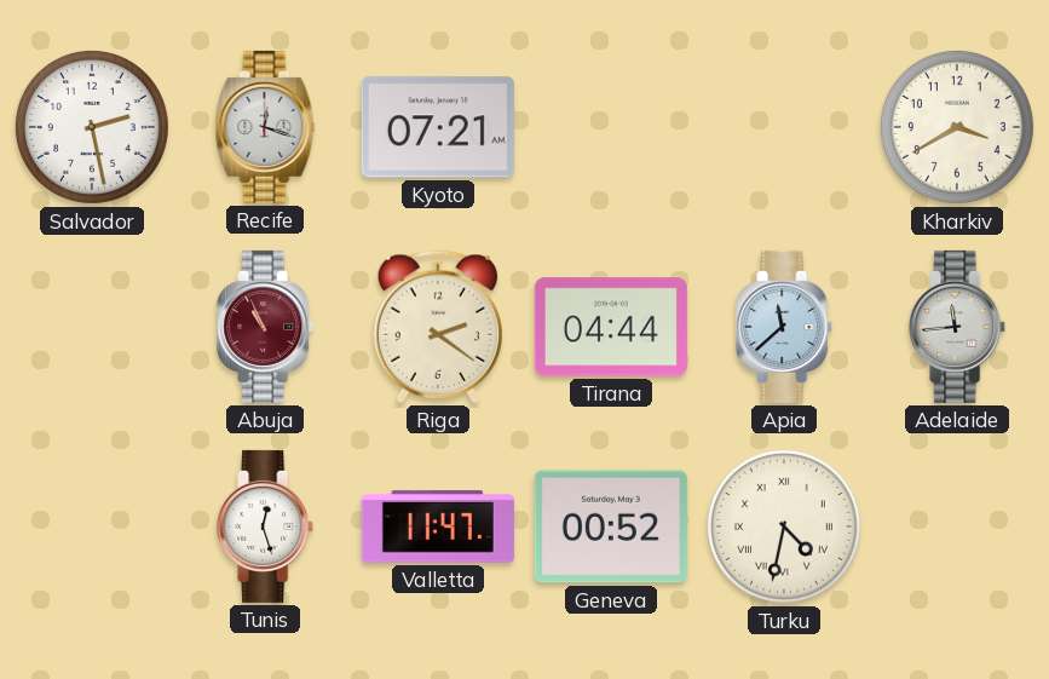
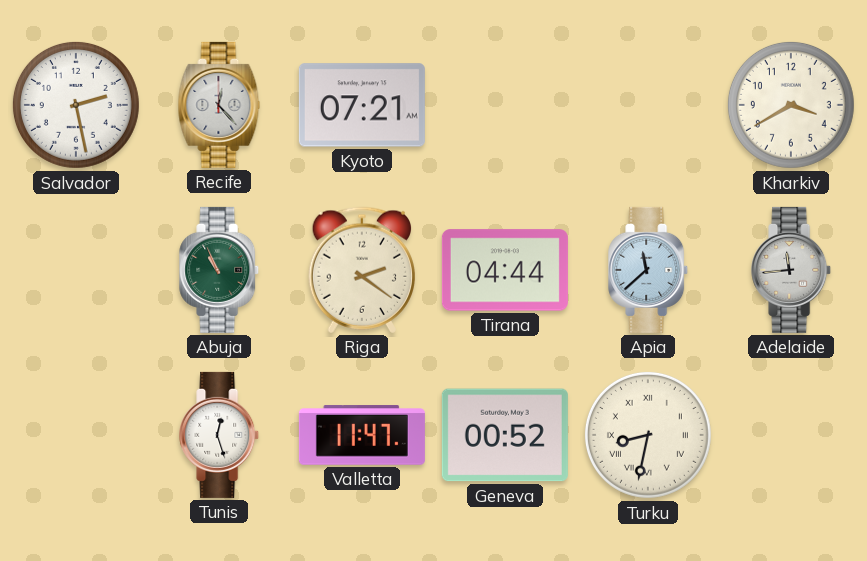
Recife: 12:18 -> 12:23
Abuja dial: burgundy -> green
Turku: 4:32 -> 8:32
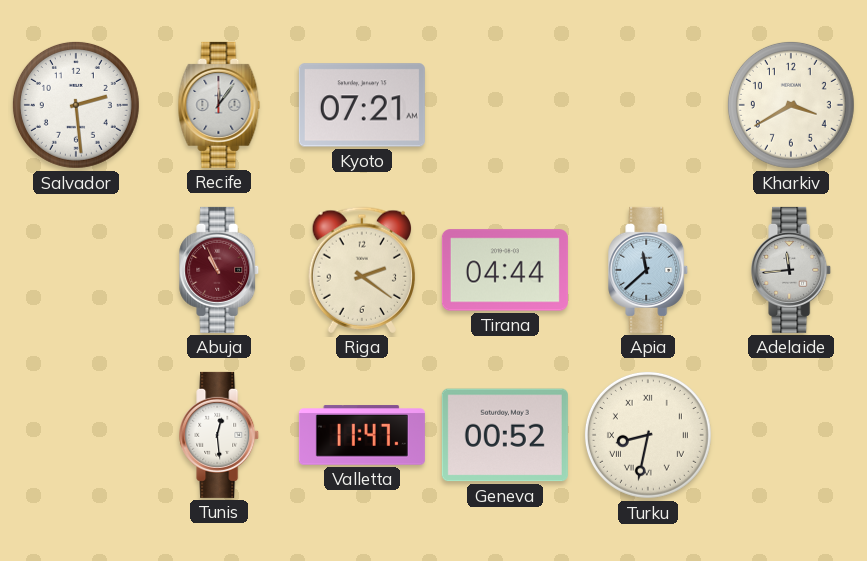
Salvador: 2:28 -> 2:29
Recife: 12:23 -> 12:06
Abuja dial: green -> burgundy
Tunis: 12:27 -> 12:29
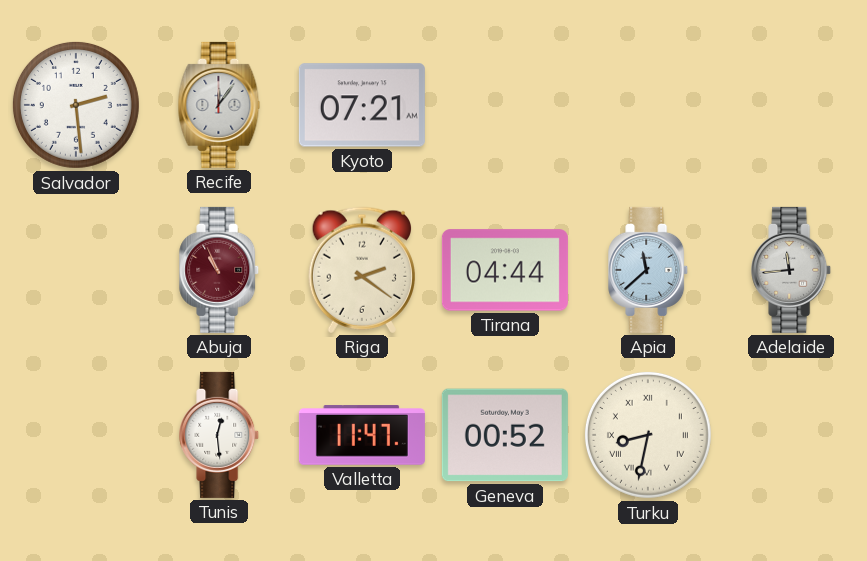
Kharkiv: 3:40 -> none
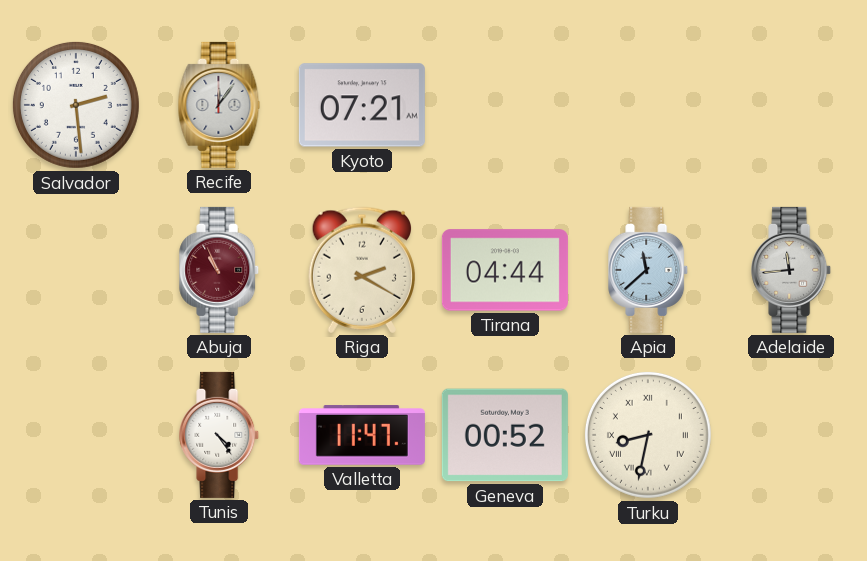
Riga: 2:21 -> 2:20
Tunis: 12:29 -> 4:24
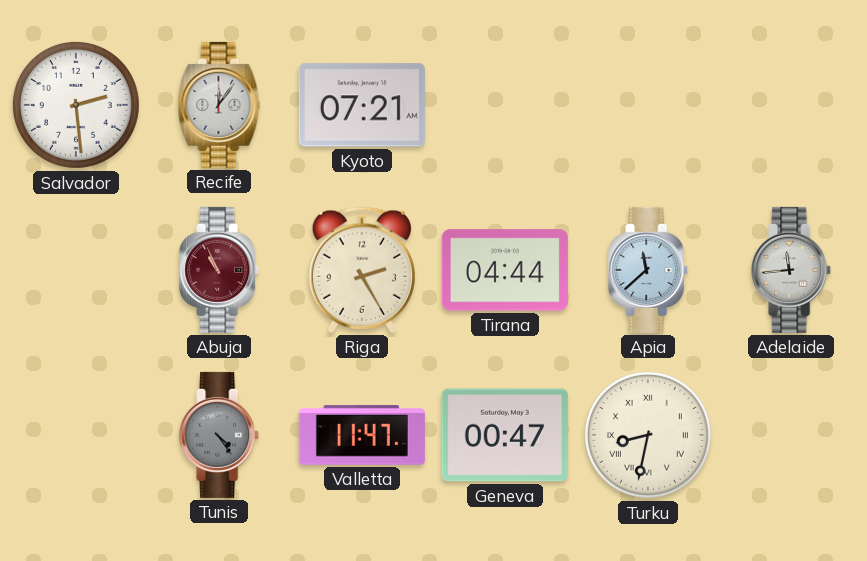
Riga: 2:20 -> 2:25
Tunis dial: white -> grey
Geneva: 00:52 -> 00:47
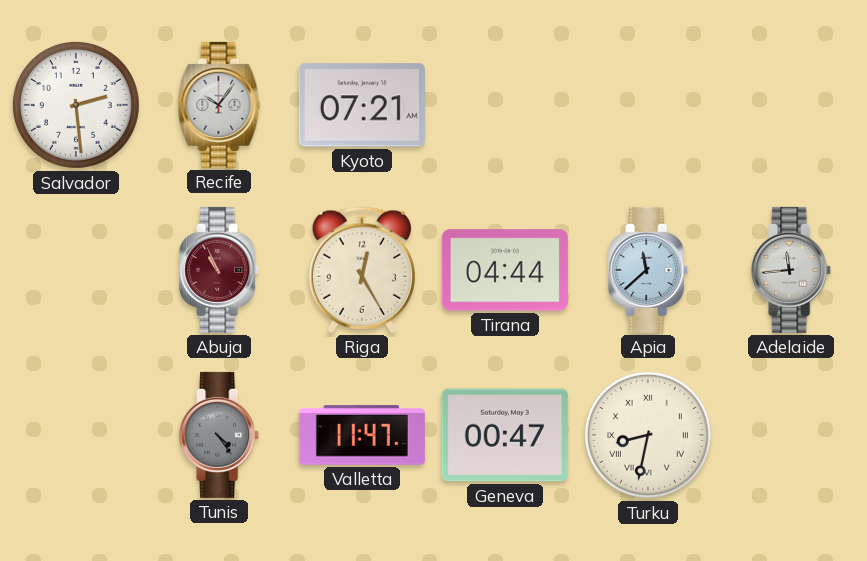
Recife: 12:06 -> 10:06
Riga: 2:25 -> 12:25
